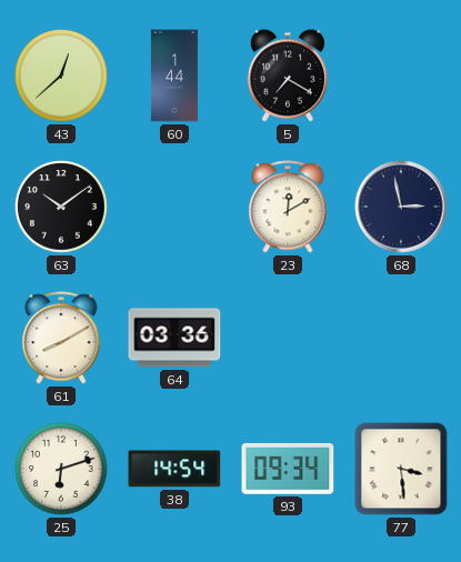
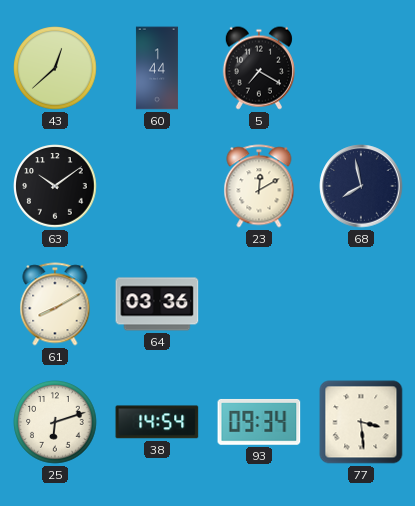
68: 2:58 -> 7:58
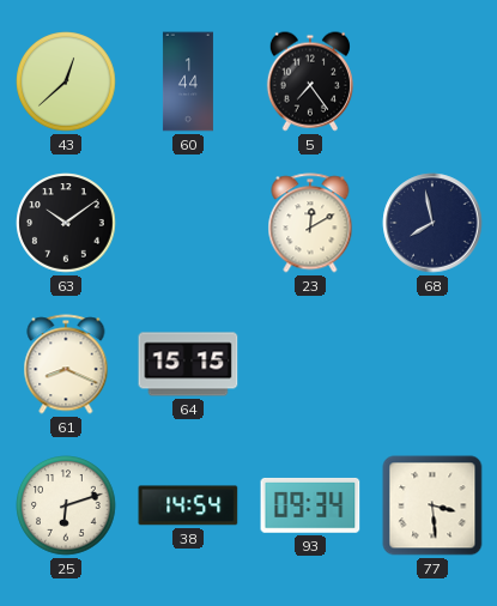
5: 7:20 -> 7:24
61: 8:10 -> 8:19
64: 03:36 -> 15:15
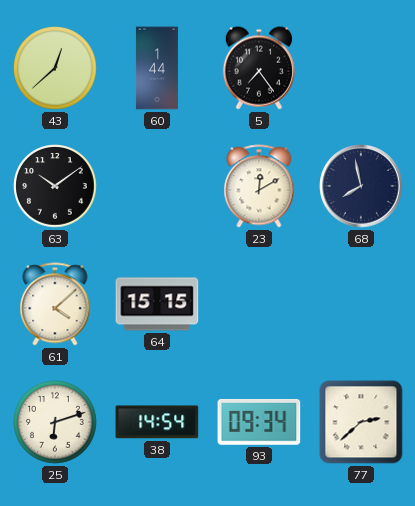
61: 8:19 -> 4:08
77: 3:29 -> 2:38
